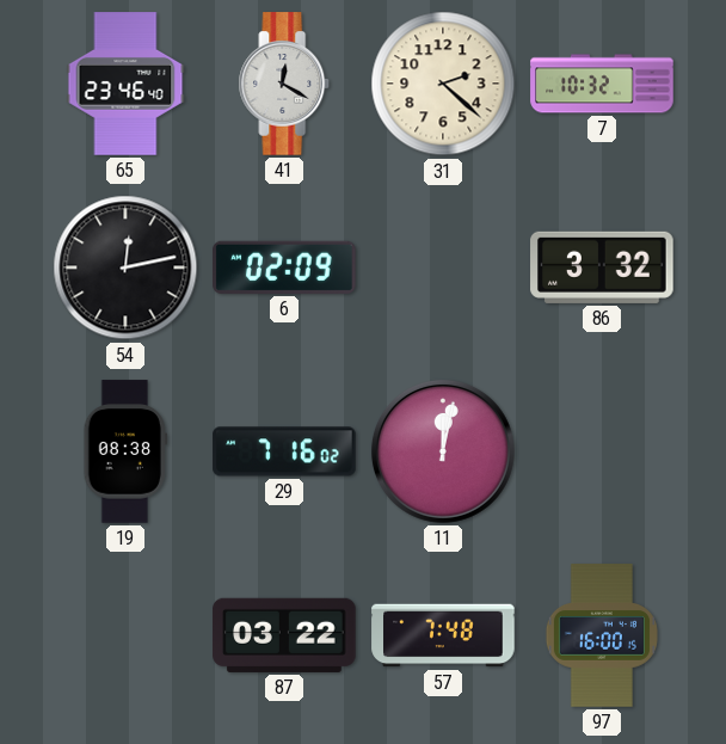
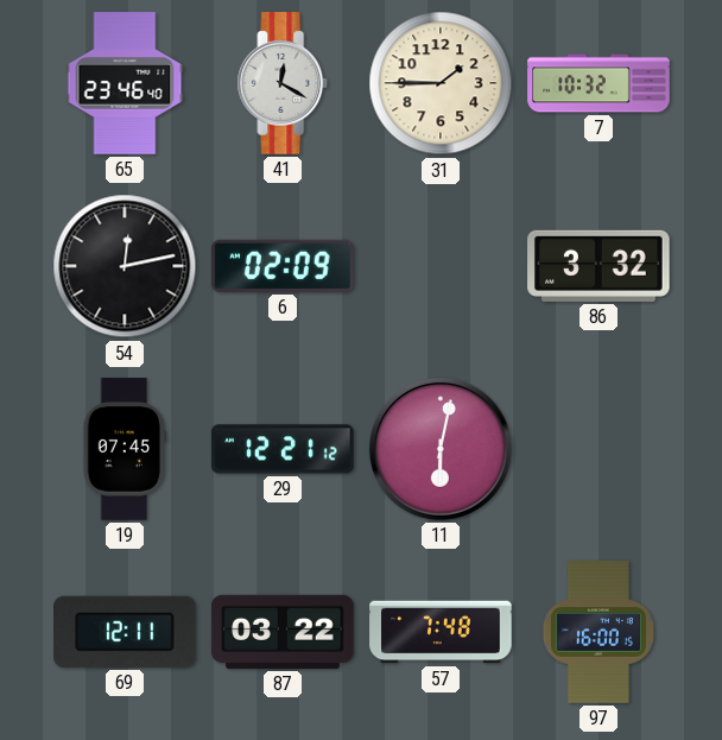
31: 2:22 -> 1:45
19: 08:38 -> 07:45
29: 7:16 -> 12:21
11: 12:02 -> 6:02
69: none -> 12:11
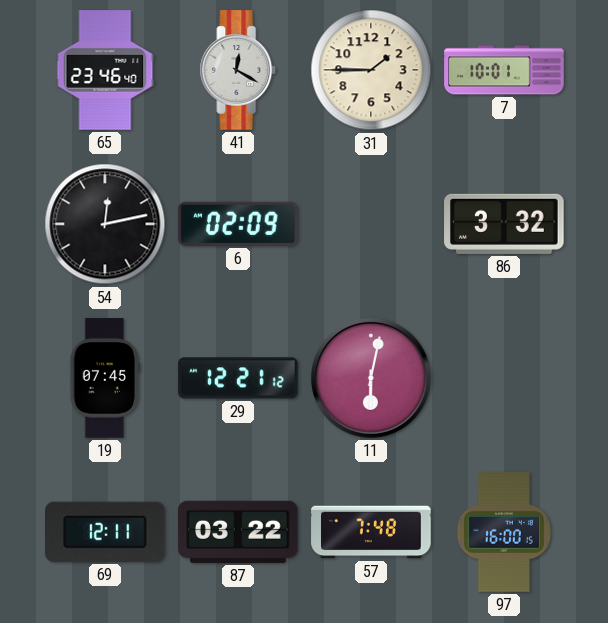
7: 10:32 -> 10:01
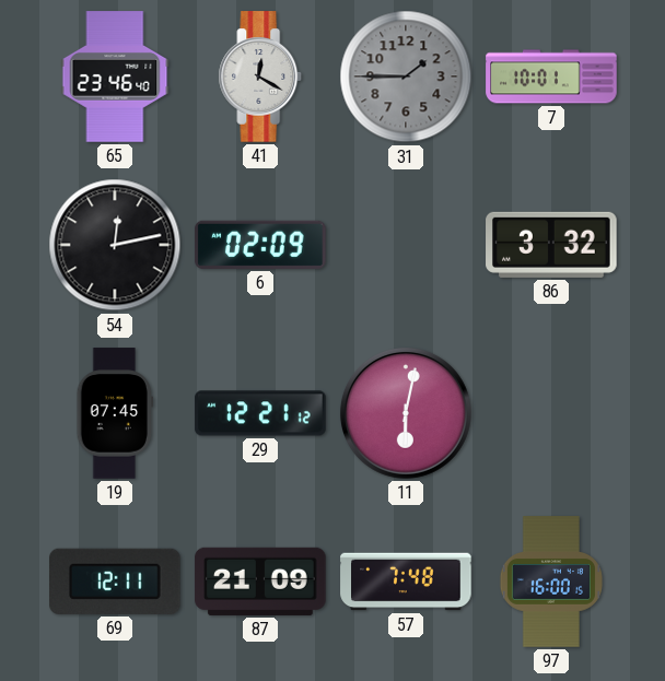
31 dial: cream -> grey
87: 03:22 -> 21:09
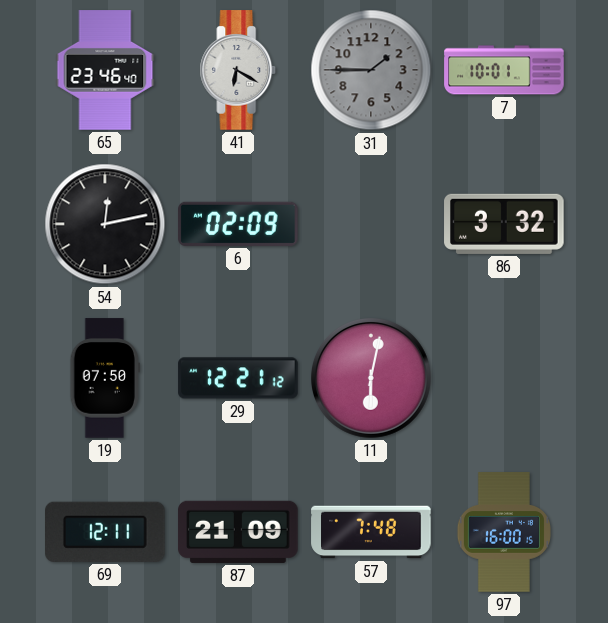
41: 12:20 -> 6:20
19: 07:45 -> 07:50
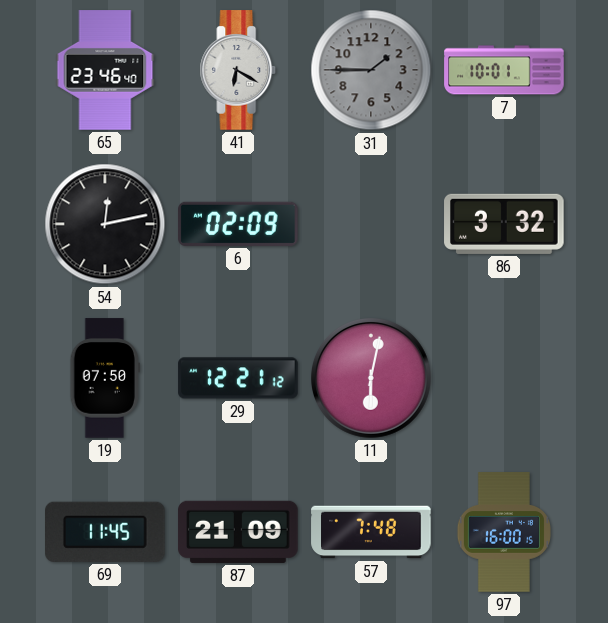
69: 12:11 -> 11:45
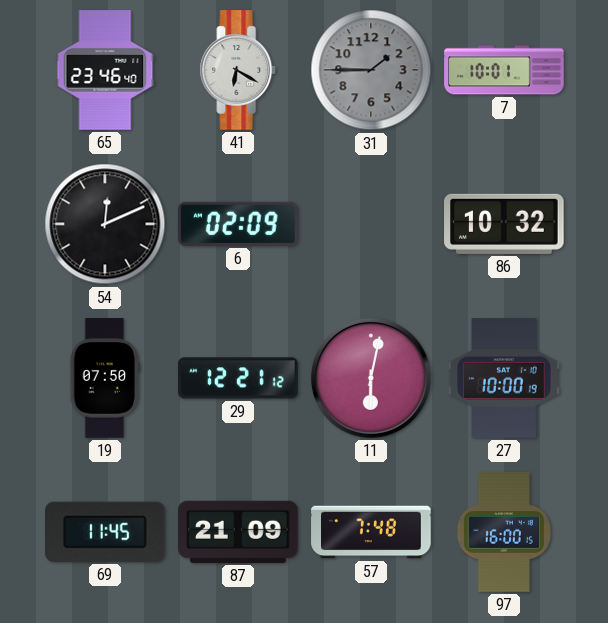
54: 12:13 -> 12:11
86: 3:32 -> 10:32
27: none -> 10:00
